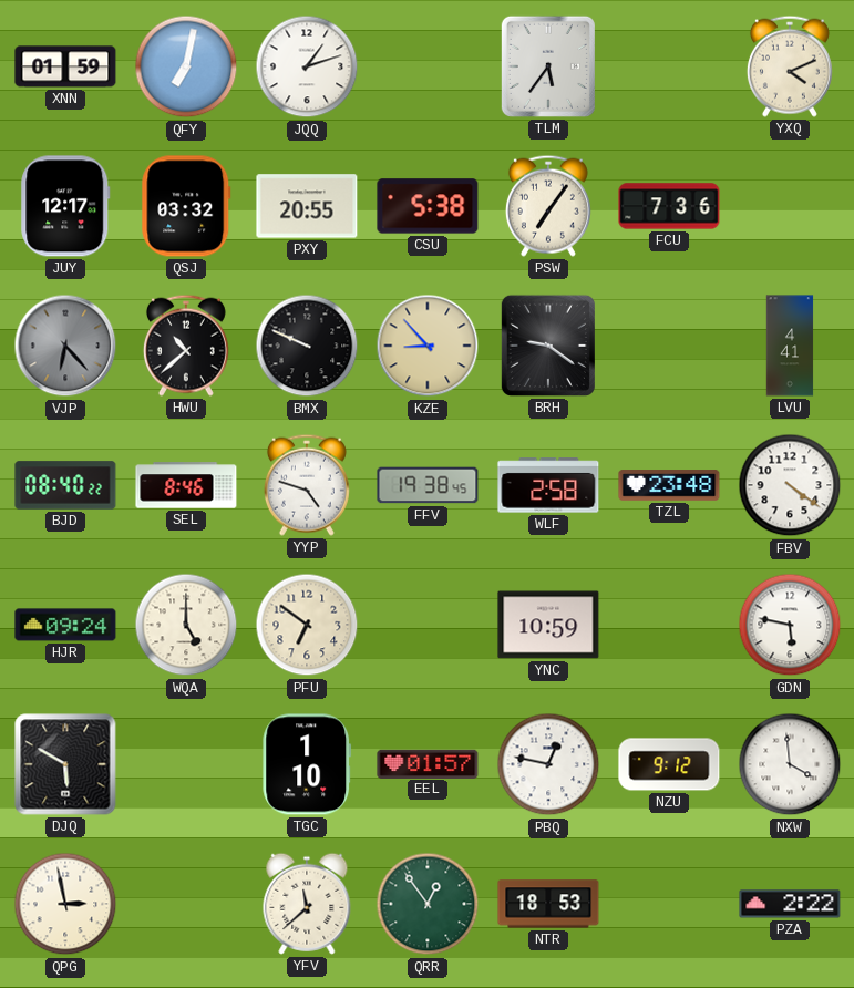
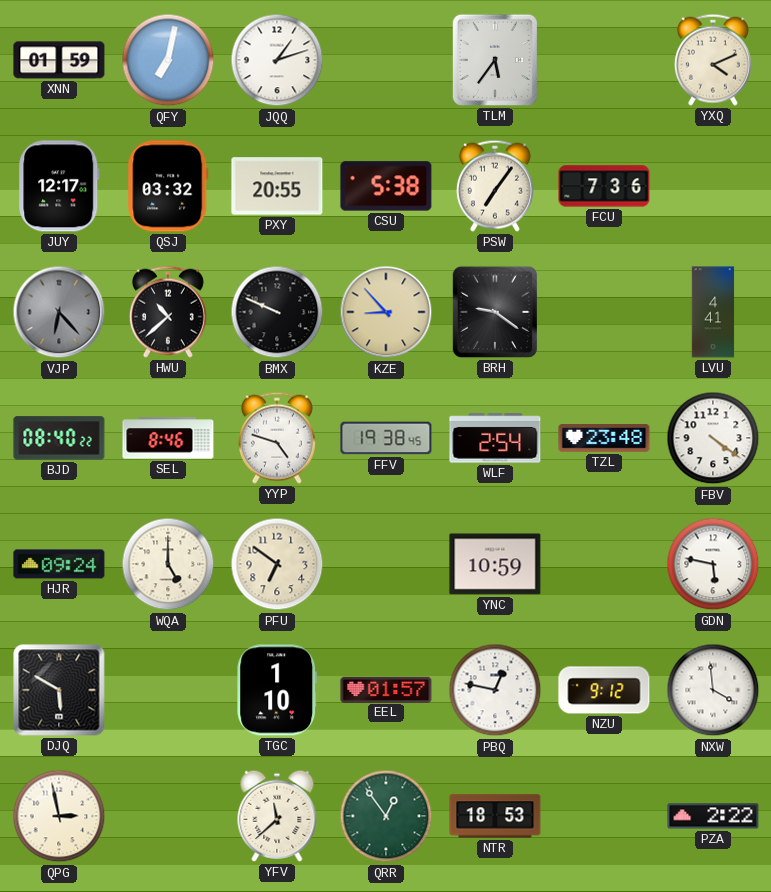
WLF: 2:58 -> 2:54
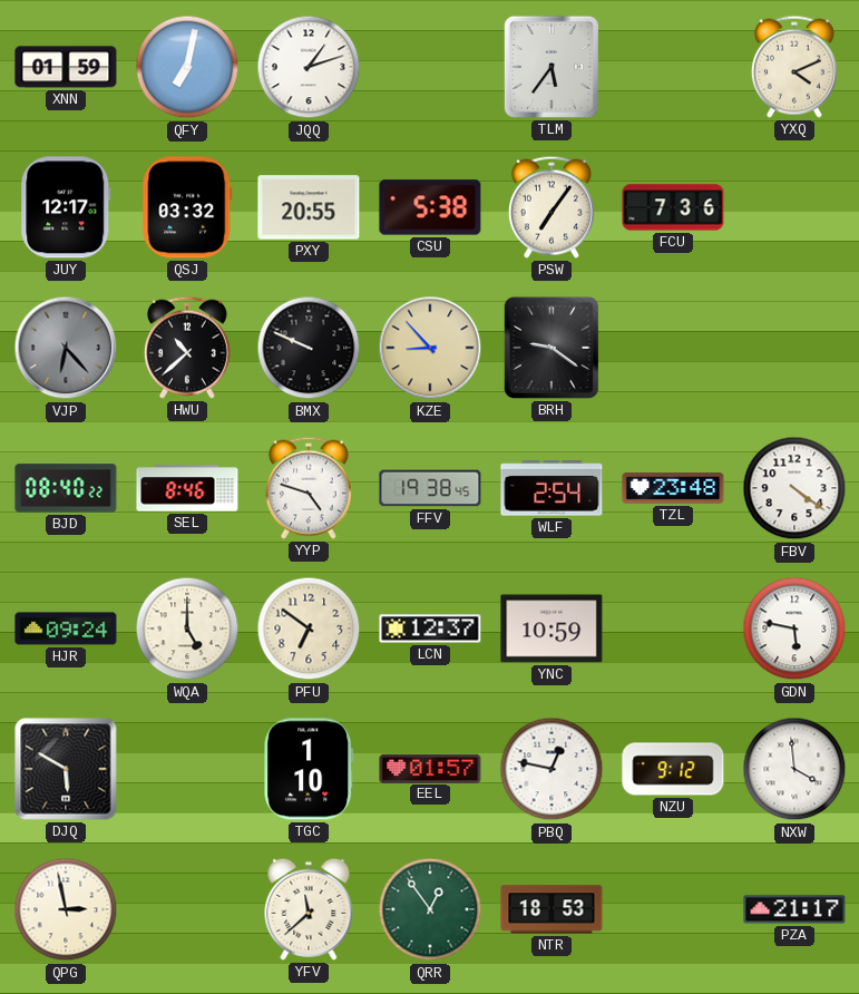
LVU: 4:41 -> none
LCN: none -> 12:37
PZA: 2:22 -> 21:17
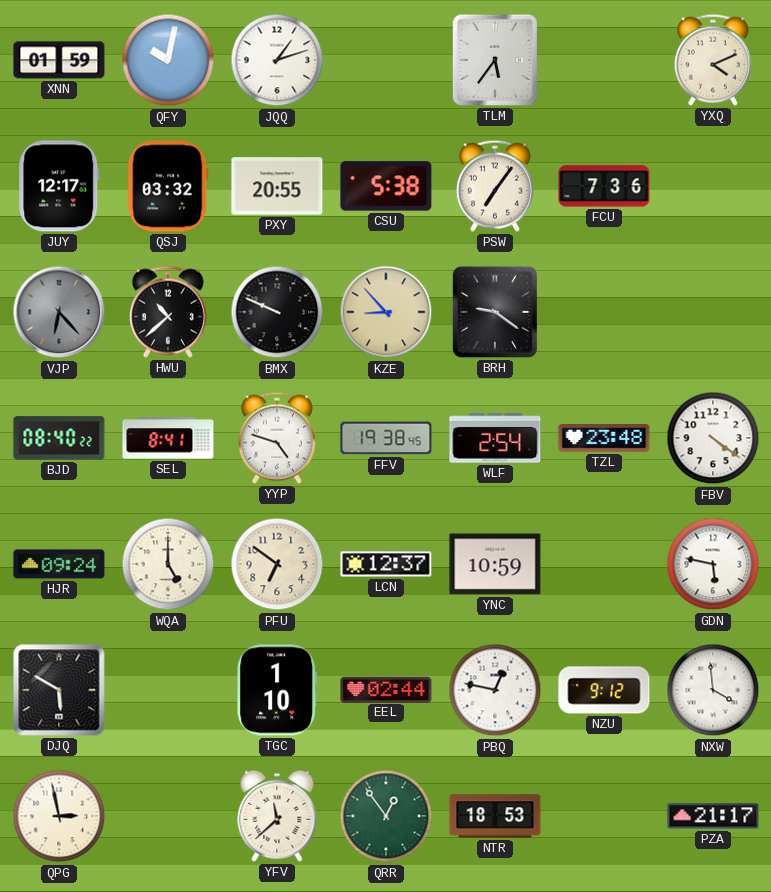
QFY: 7:02 -> 10:02
SEL: 8:46 -> 8:41
EEL: 01:57 -> 02:44
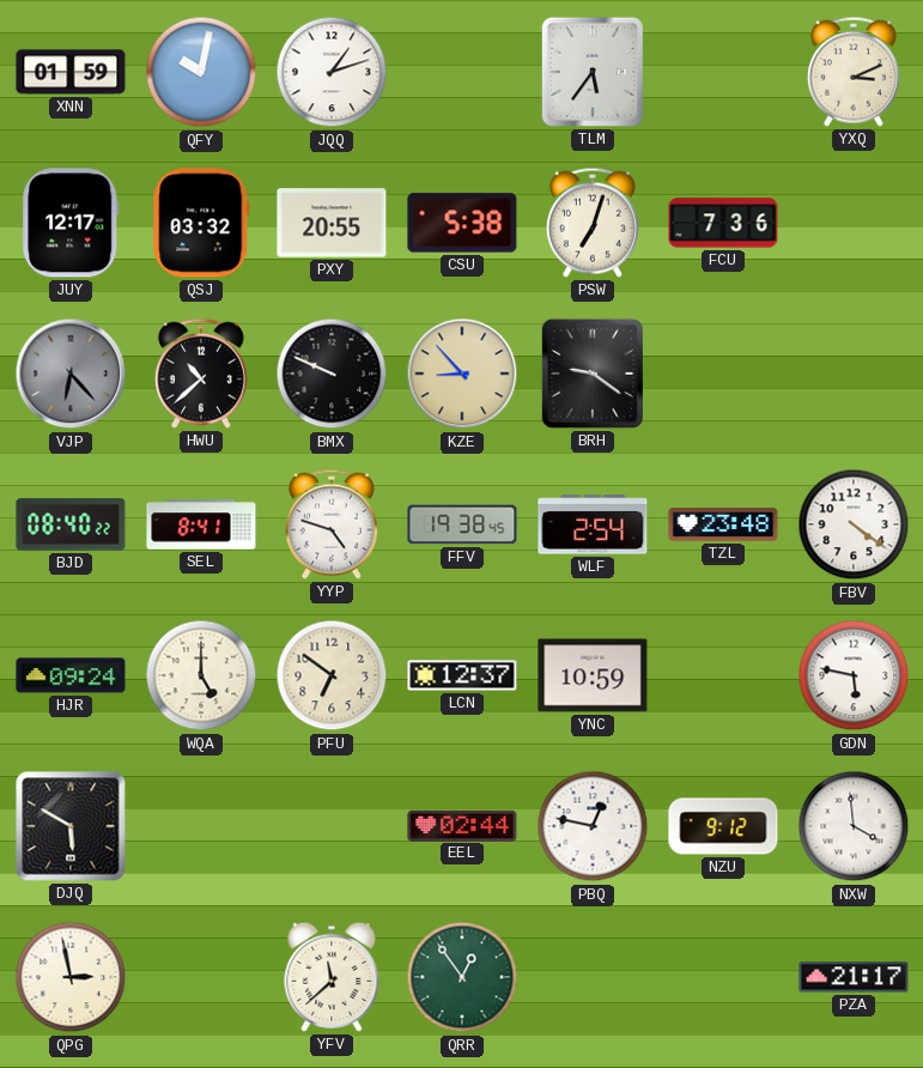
YXQ: 4:11 -> 3:11
PSW: 7:06 -> 7:03
TGC: 1:10 -> none
NTR: 18:53 -> none
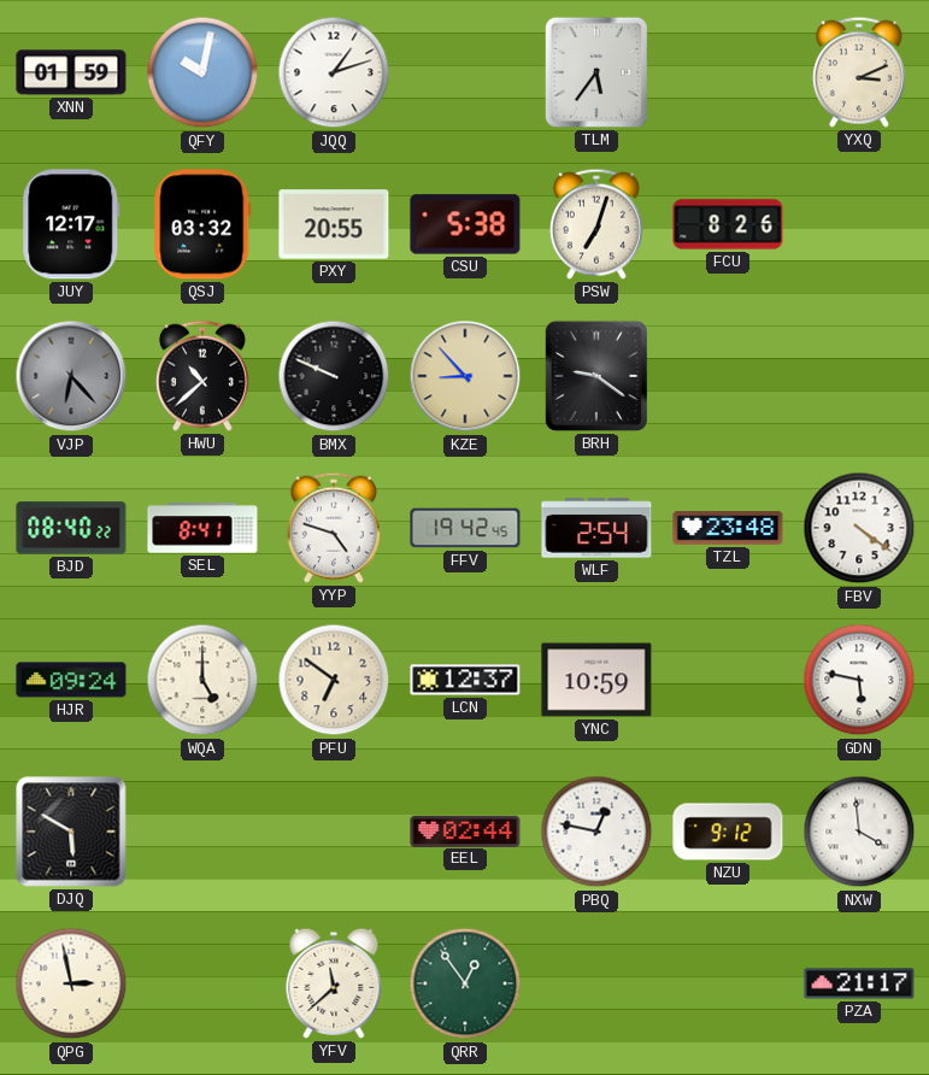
FCU: 7:36 -> 8:26
FFV: 19:38 -> 19:42
